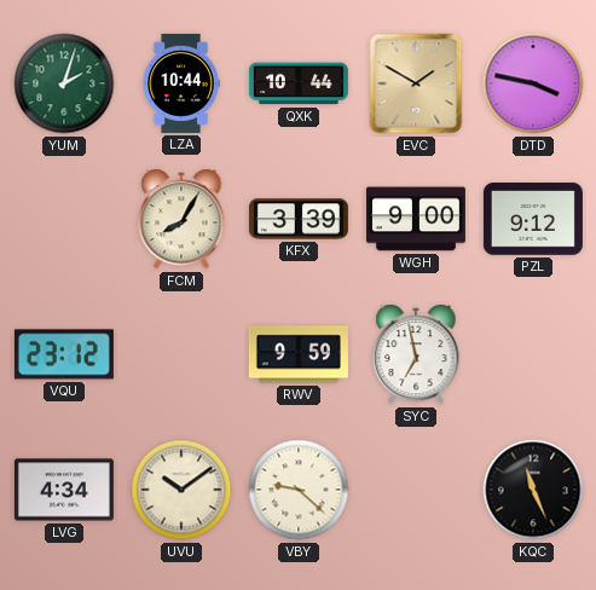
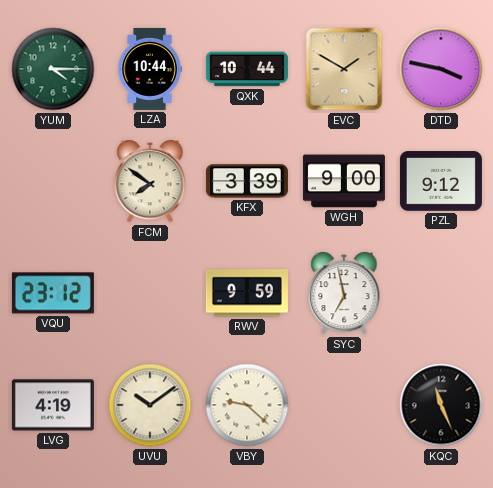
YUM: 2:03 -> 4:15
FCM: 8:05 -> 7:51
LVG: 4:34 -> 4:19
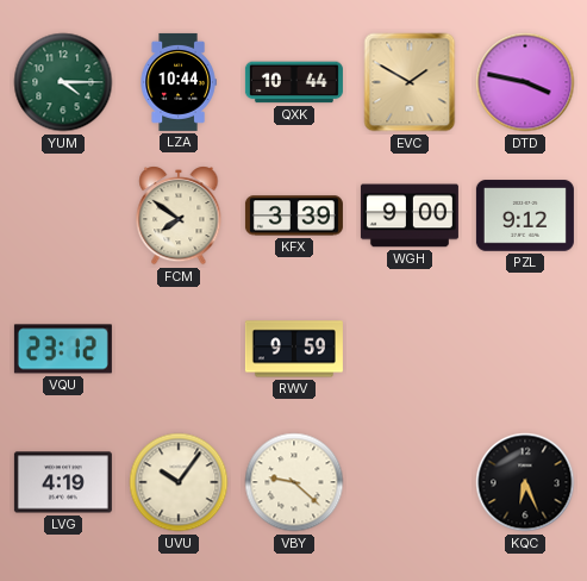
SYC: 6:58 -> none
UVU: 10:09 -> 10:06
KQC: 11:26 -> 6:26
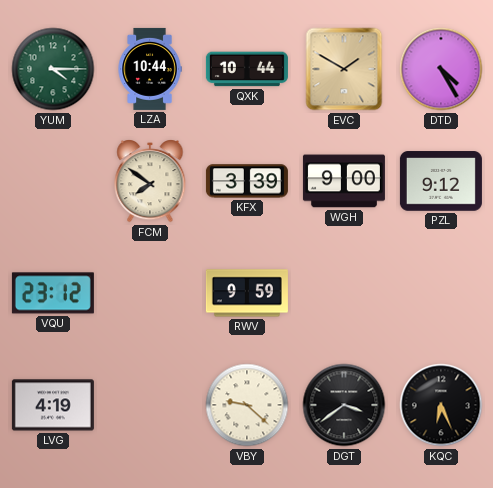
DTD: 3:47 -> 4:25
UVU: 10:06 -> none
DGT: none -> 3:39
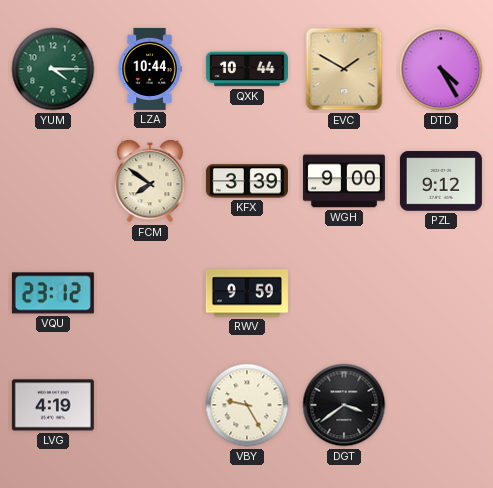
VBY: 9:22 -> 9:25
KQC: 6:26 -> none
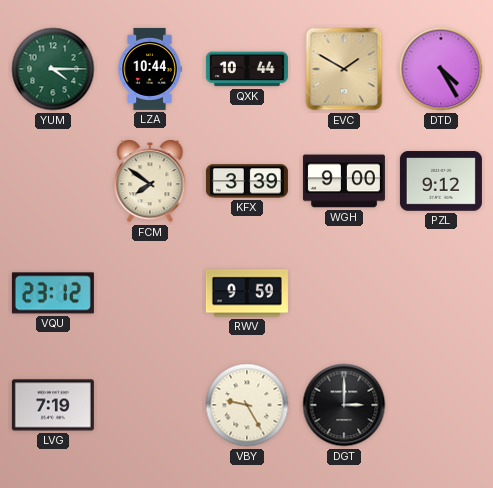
LVG: 4:19 -> 7:19
DGT: 3:39 -> 3:00
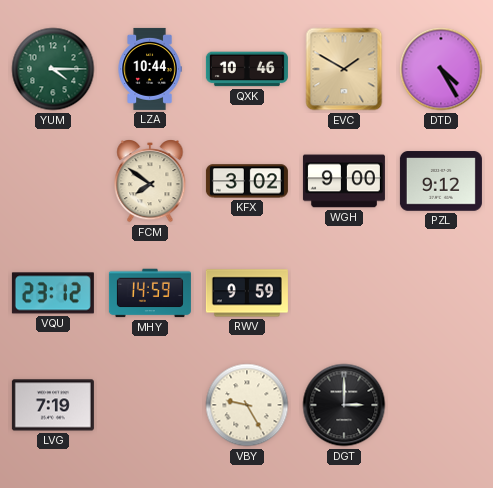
QXK: 10:44 -> 10:46
KFX: 3:39 -> 3:02
MHY: none -> 14:59
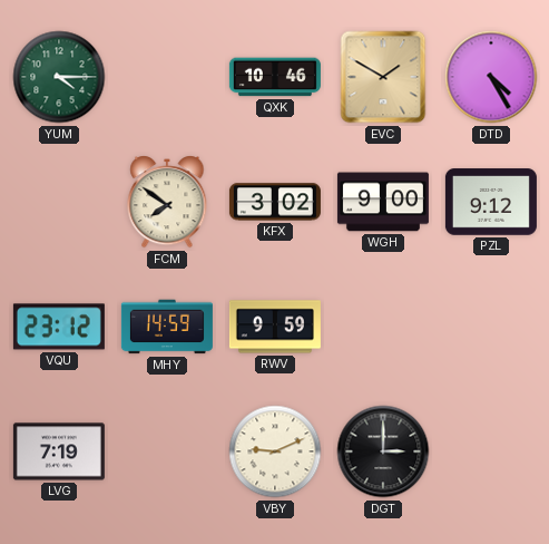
LZA: 10:44 -> none
VBY: 9:25 -> 9:11
